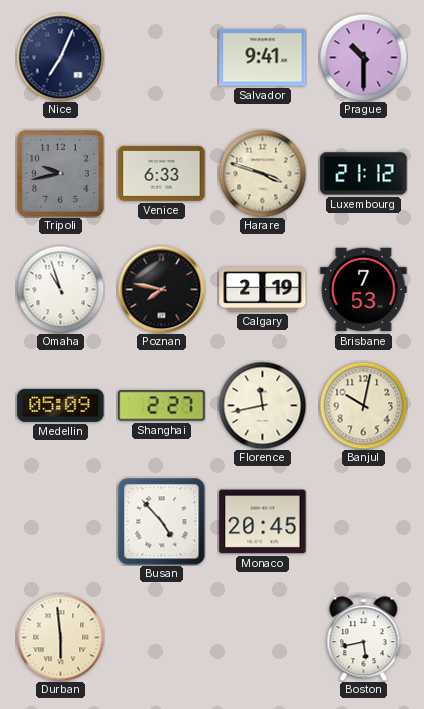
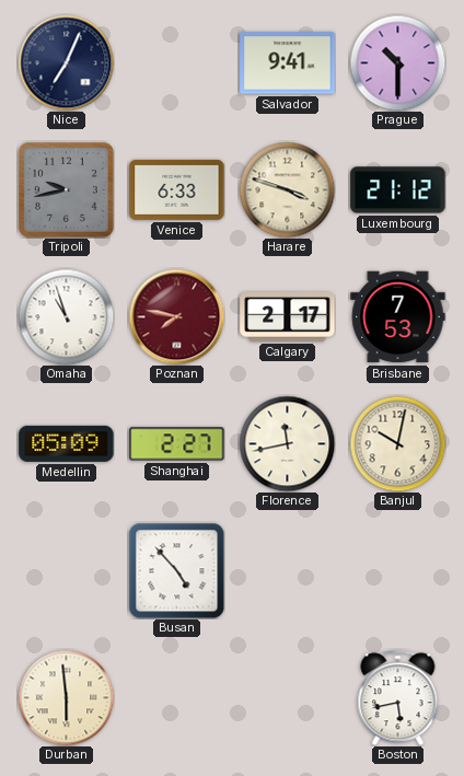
Poznan dial: black -> burgundy
Calgary: 2:19 -> 2:17
Monaco: 20:45 -> none
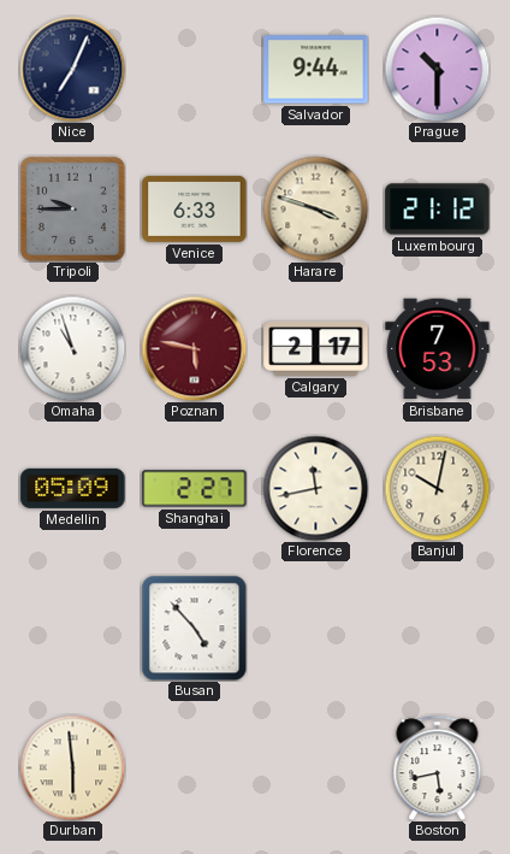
Salvador: 9:41 -> 9:44
Tripoli: 9:43 -> 9:45
Poznan: 7:47 -> 5:47
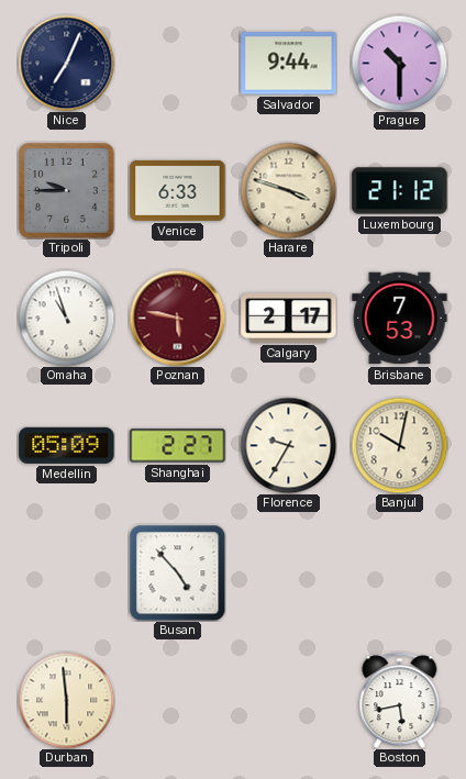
Florence: 11:43 -> 9:35
